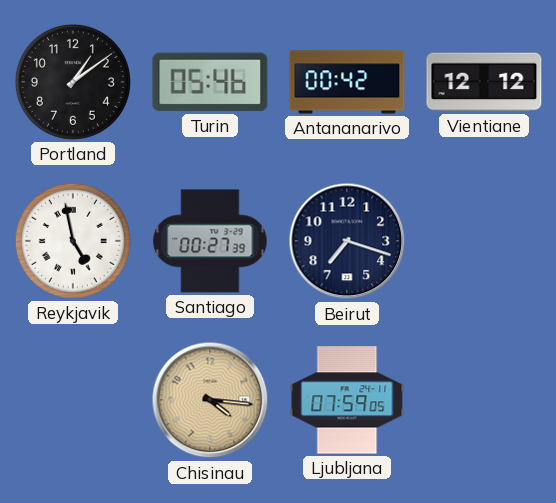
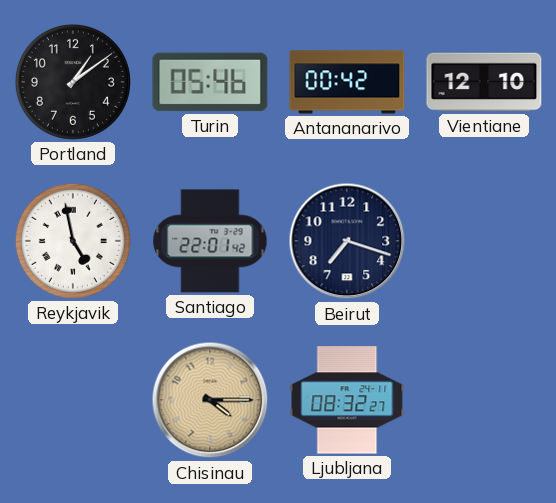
Vientiane: 12:12 -> 12:10
Santiago: 00:27 -> 22:01
Chisinau: 4:16 -> 4:15
Ljubljana: 07:59 -> 08:32
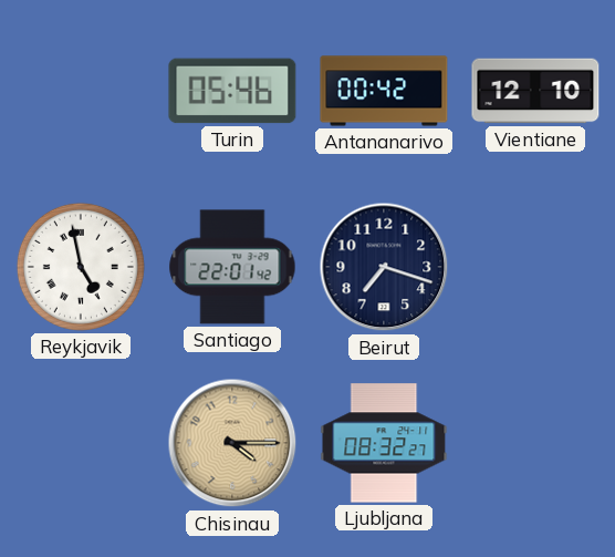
Portland: 1:09 -> none
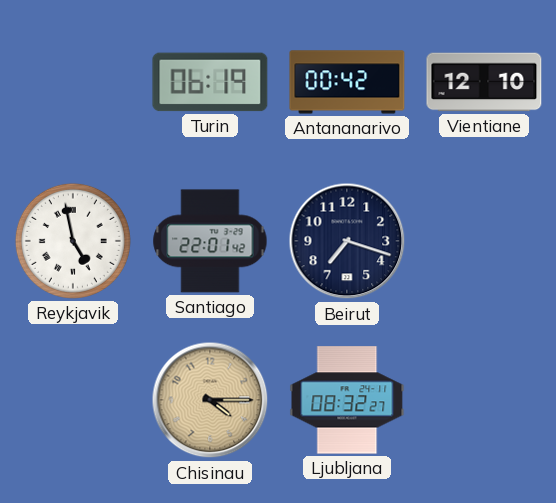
Turin: 05:46 -> 06:19
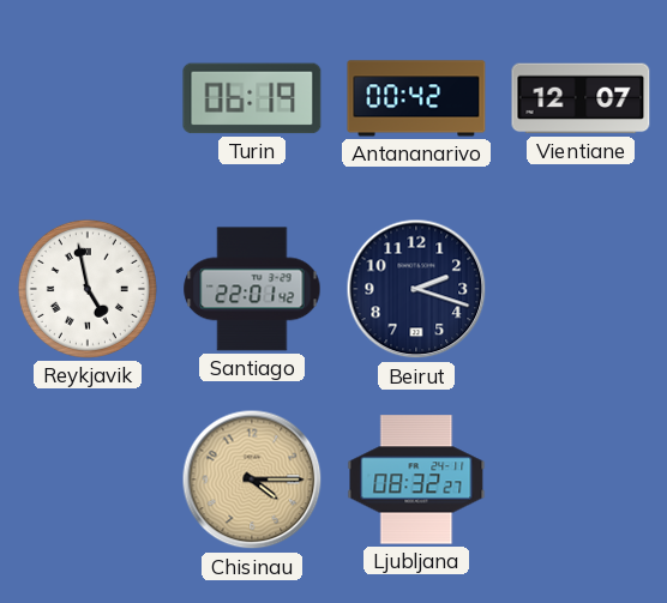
Vientiane: 12:10 -> 12:07
Beirut: 7:18 -> 2:18
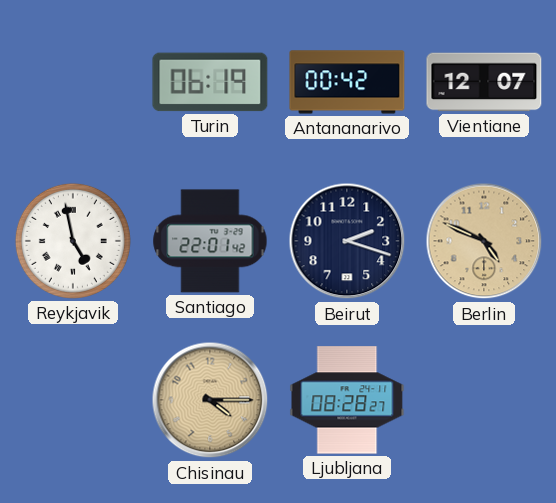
Berlin: none -> 4:49
Ljubljana: 08:32 -> 08:28
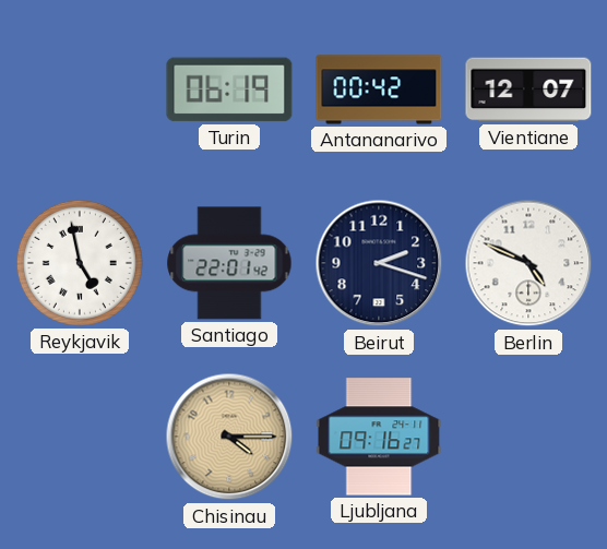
Berlin dial: champagne -> white
Ljubljana: 08:28 -> 09:16
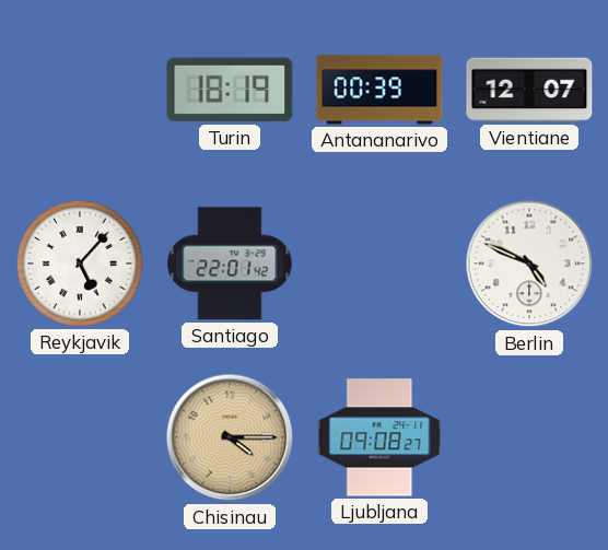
Turin: 06:19 -> 18:19
Antananarivo: 00:42 -> 00:39
Reykjavik: 4:58 -> 5:07
Beirut: 2:18 -> none
Ljubljana: 09:16 -> 09:08
